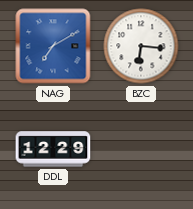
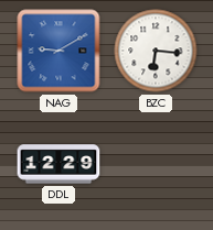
NAG: 7:10 -> 9:10
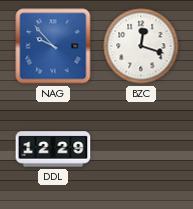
NAG: 9:10 -> 9:53
BZC: 6:16 -> 12:18
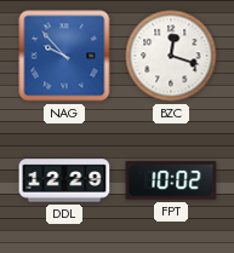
FPT: none -> 10:02
